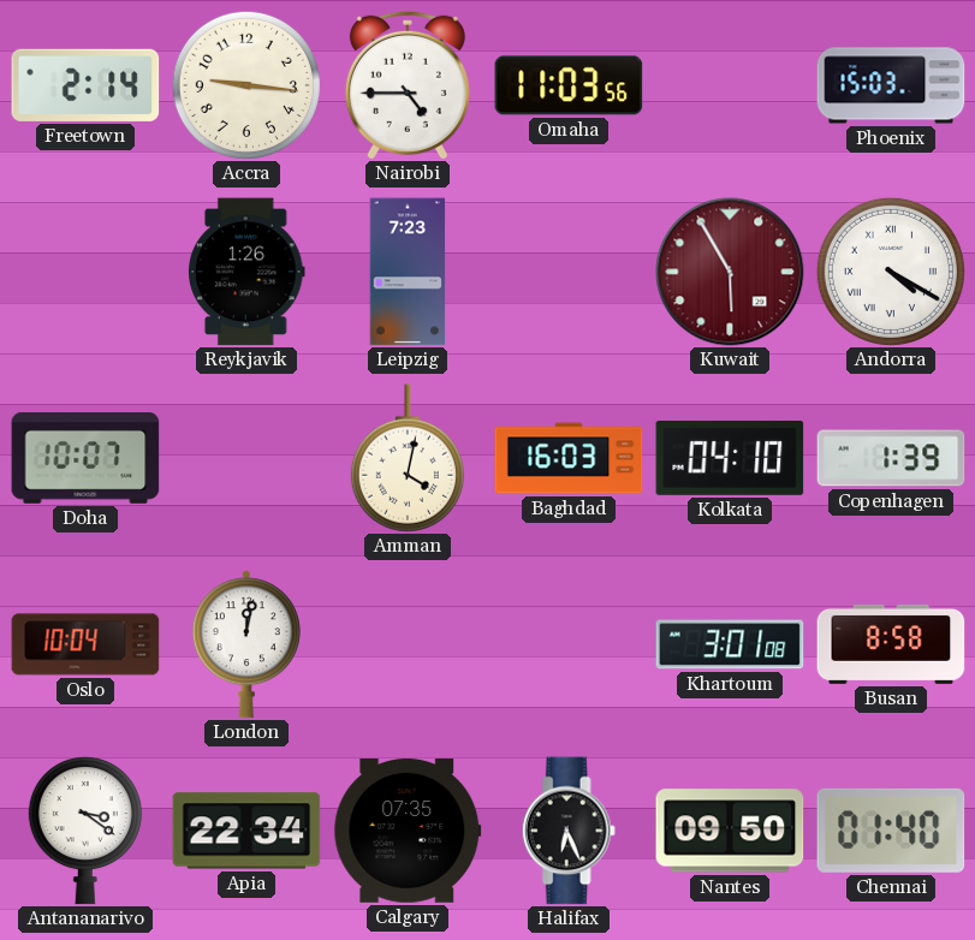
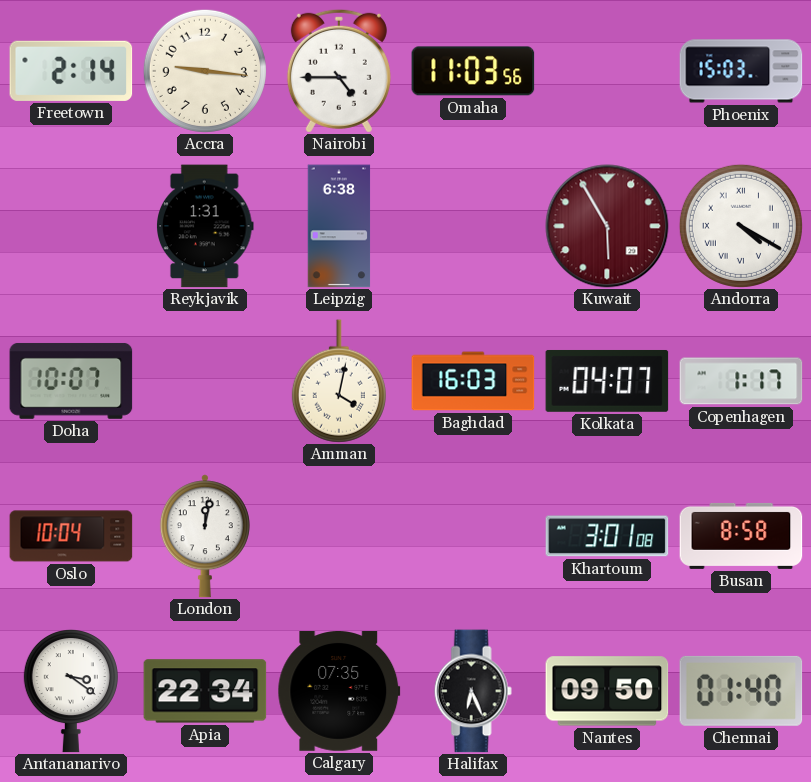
Reykjavik: 1:26 -> 1:31
Leipzig: 7:23 -> 6:38
Kolkata: 04:10 -> 04:07
Copenhagen: 1:39 -> 1:17
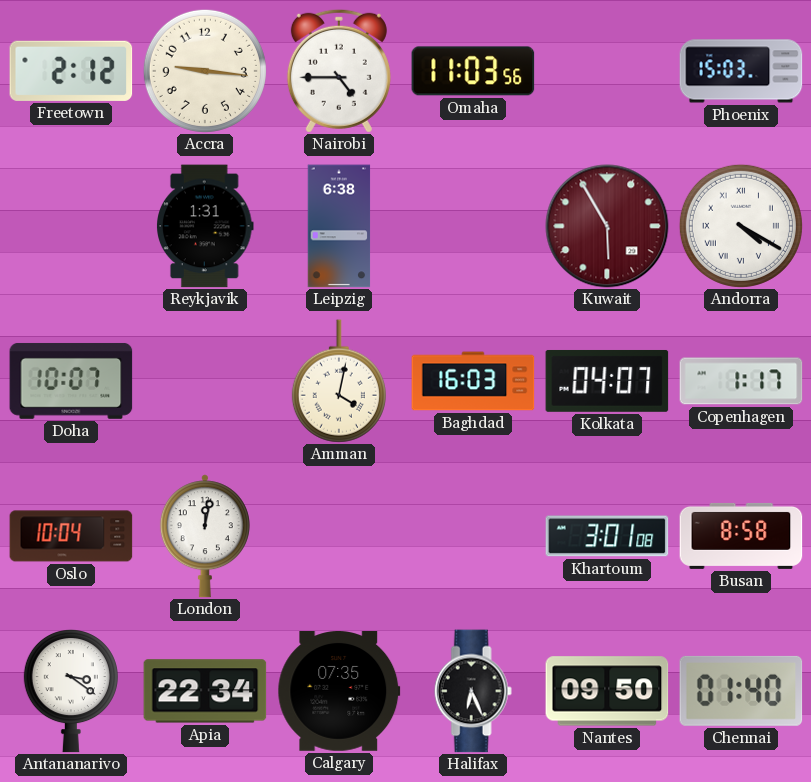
Freetown: 2:14 -> 2:12
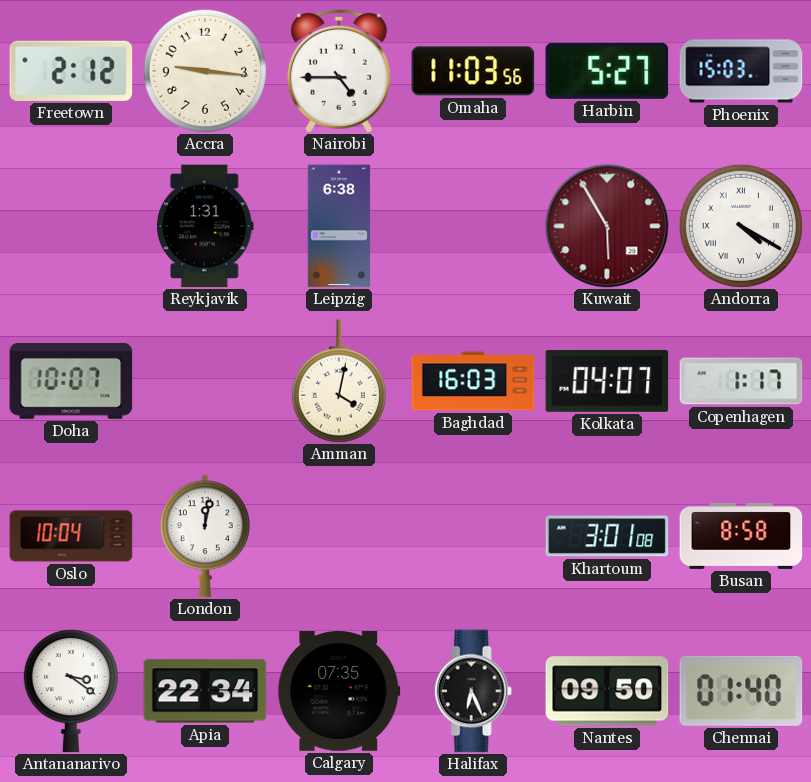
Harbin: none -> 5:27
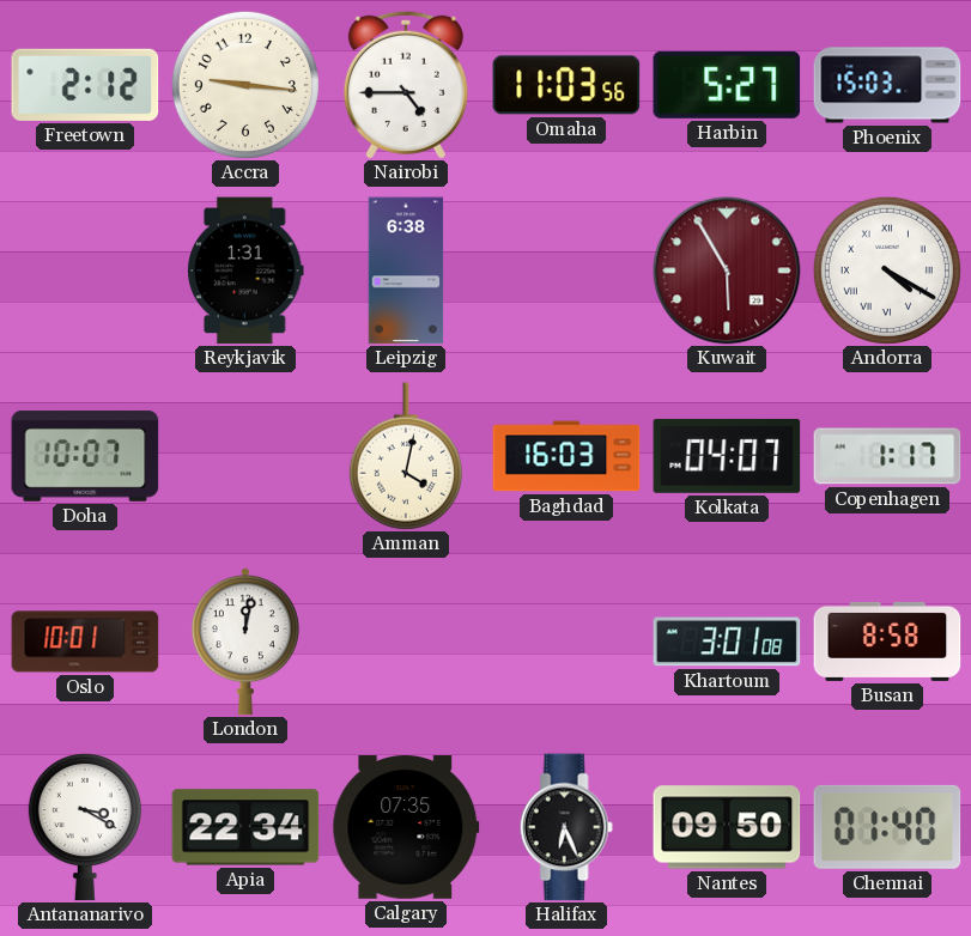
Oslo: 10:04 -> 10:01
Antananarivo: 3:21 -> 3:20
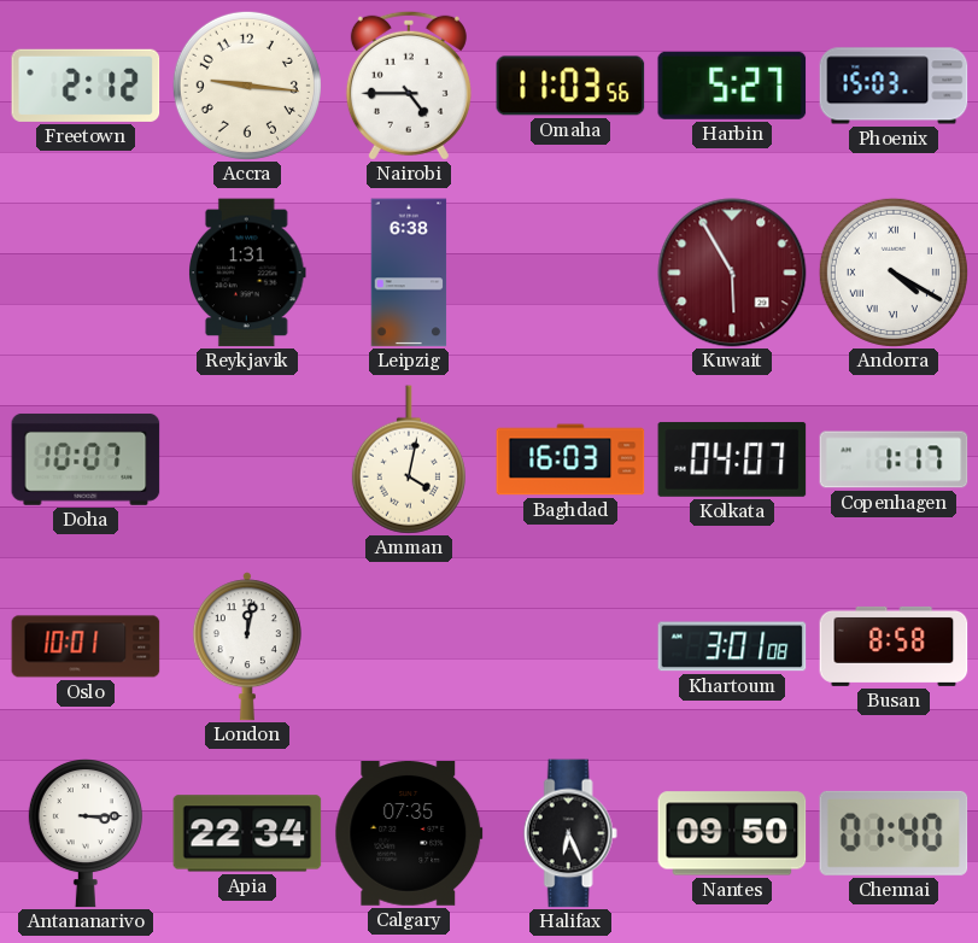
Antananarivo: 3:20 -> 3:15
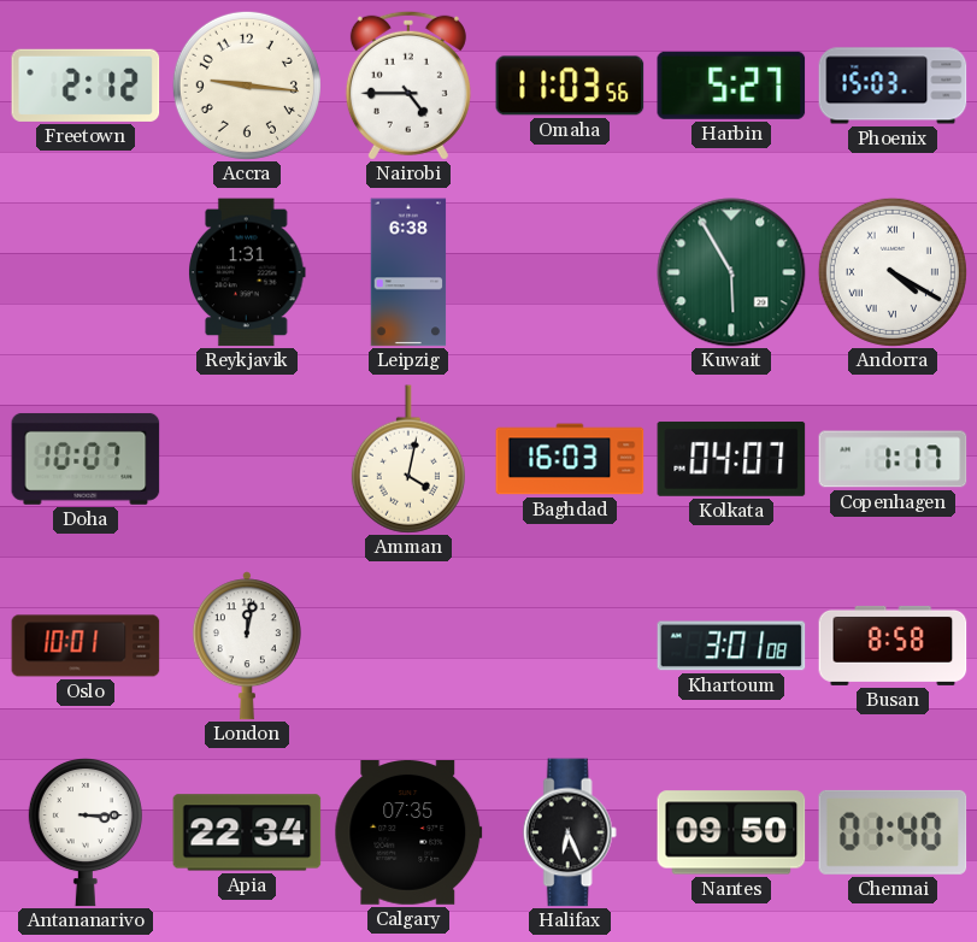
Kuwait dial: burgundy -> green
